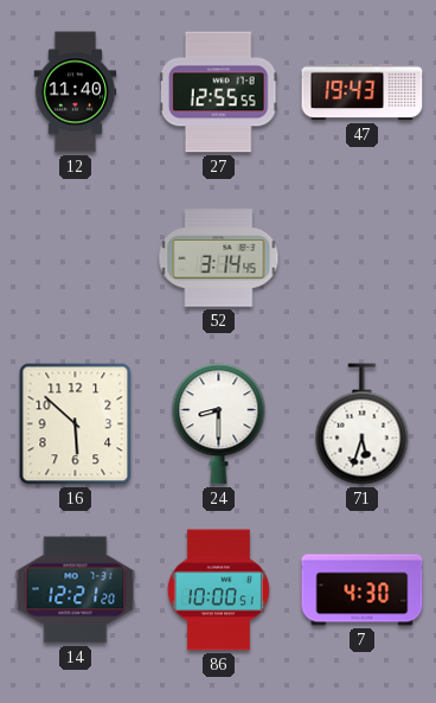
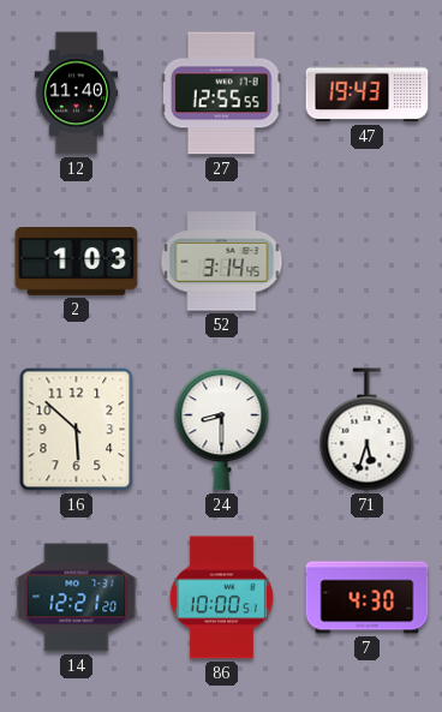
2: none -> 1:03
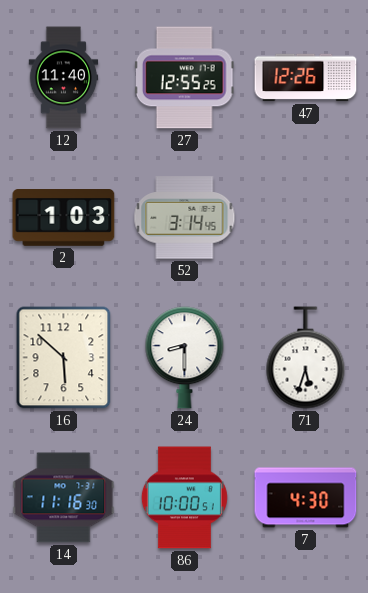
27: 12:55:55 -> 12:55:25
47: 19:43 -> 12:26
14: 12:21 -> 11:16
